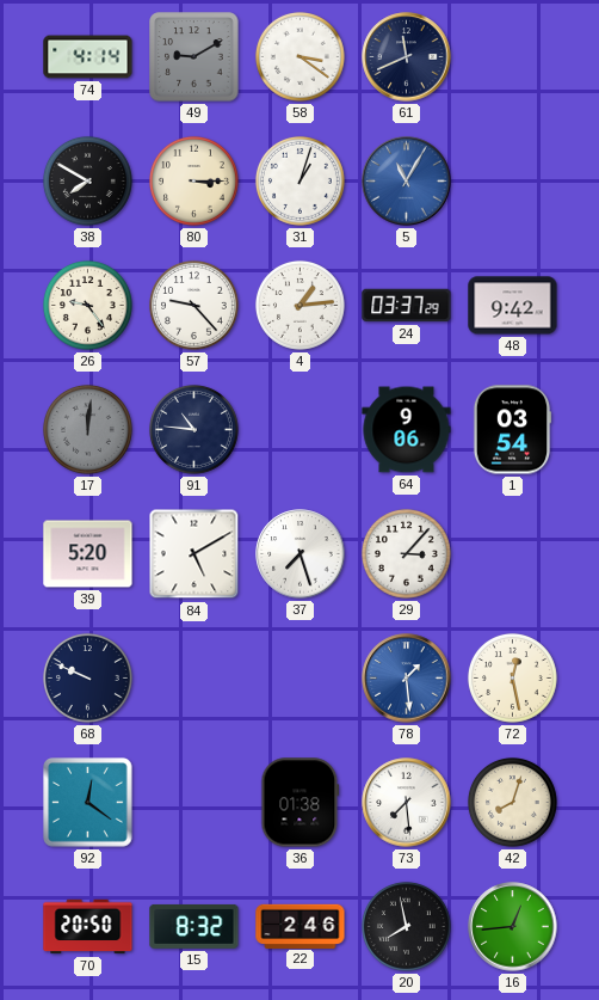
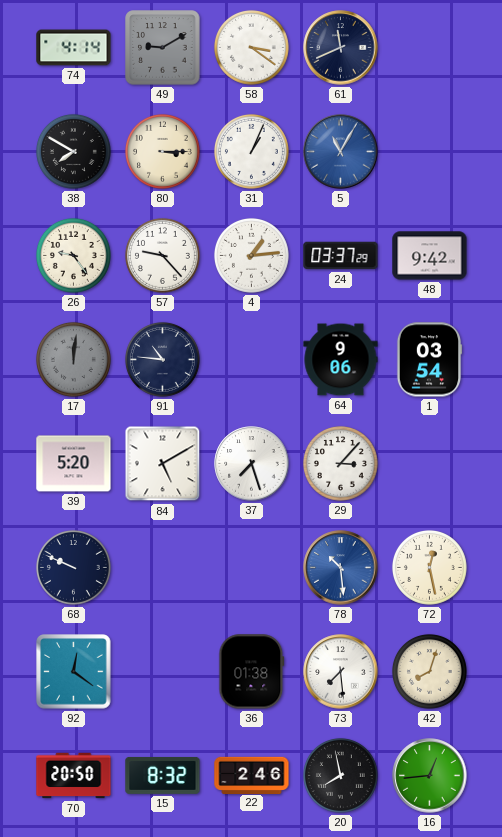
31: 1:03 -> 1:04
78: 1:29 -> 10:29
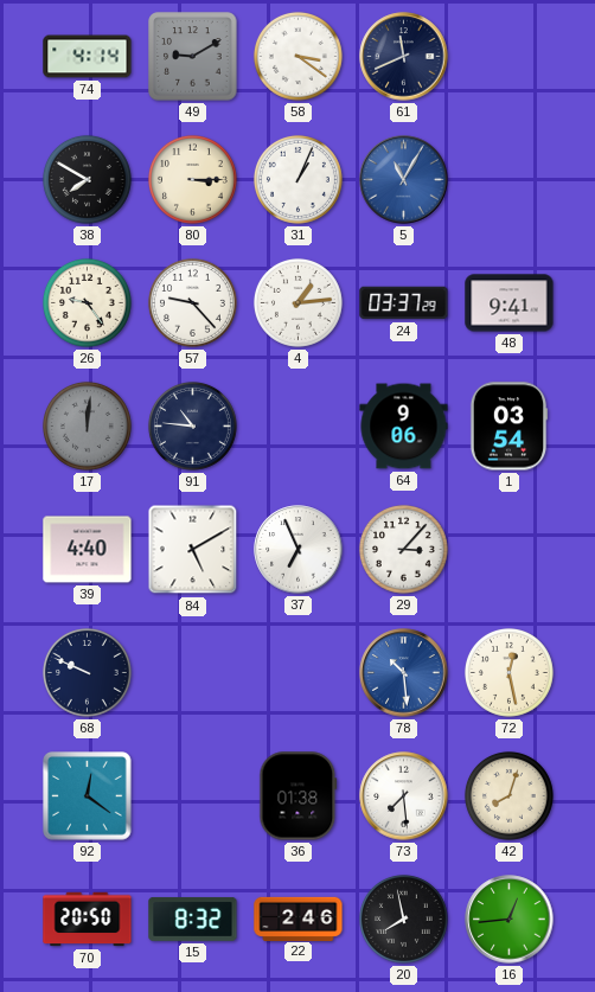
48: 9:42 -> 9:41
39: 5:20 -> 4:40
37: 7:27 -> 6:56
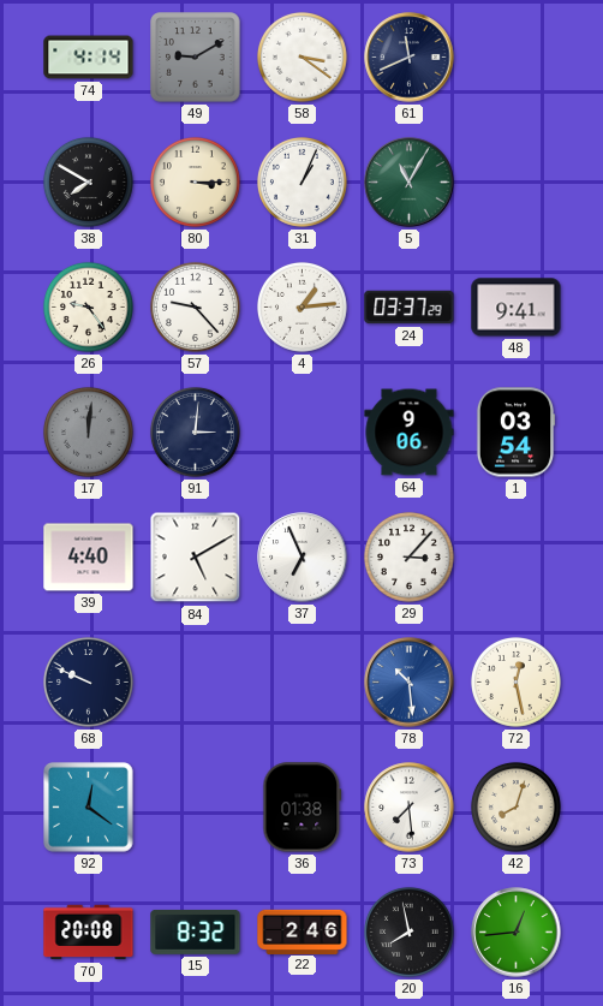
5 dial: blue -> green
91: 10:46 -> 3:01
70: 20:50 -> 20:08
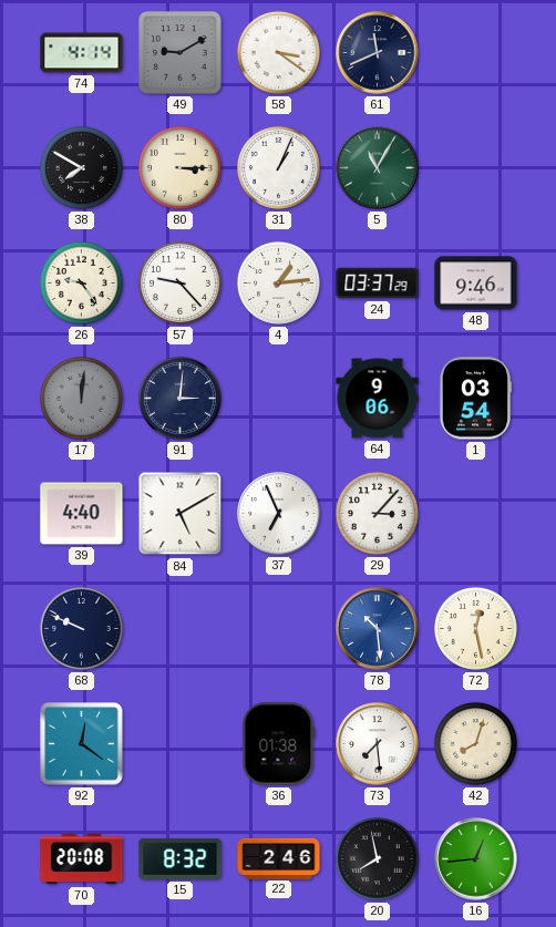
48: 9:41 -> 9:46
